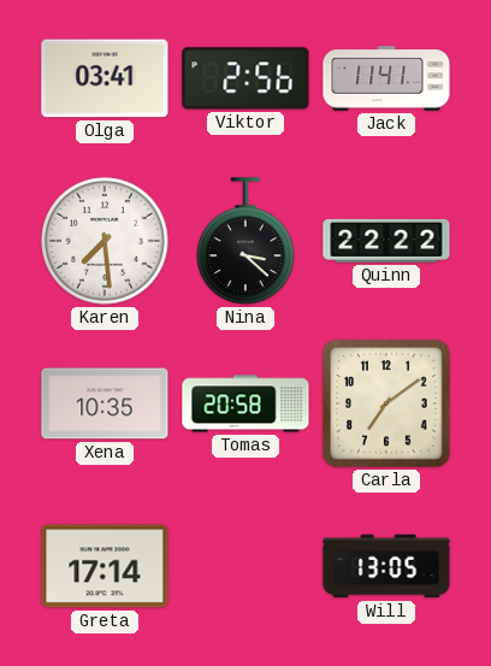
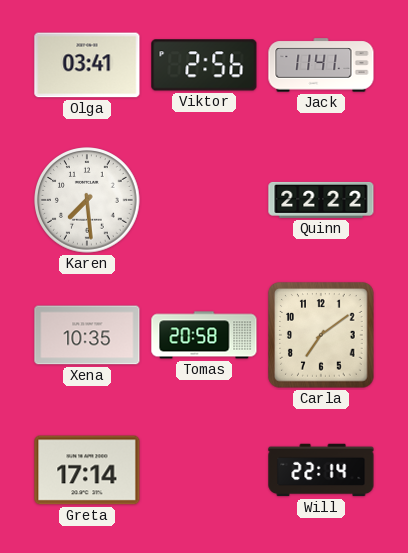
Nina: 3:22 -> none
Will: 13:05 -> 22:14
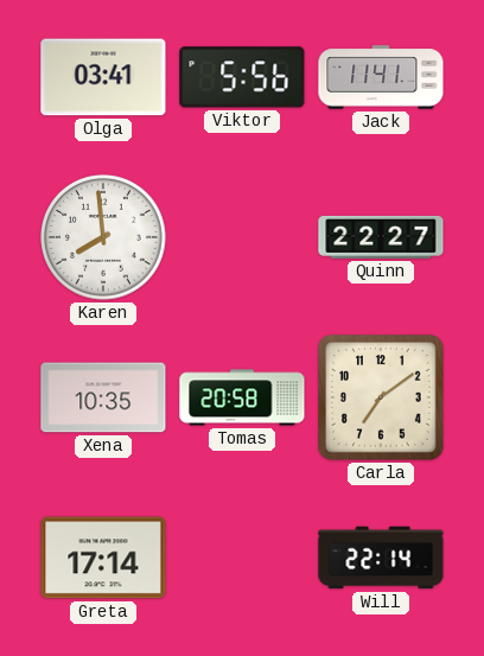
Viktor: 2:56 -> 5:56
Karen: 7:29 -> 7:59
Quinn: 22:22 -> 22:27
